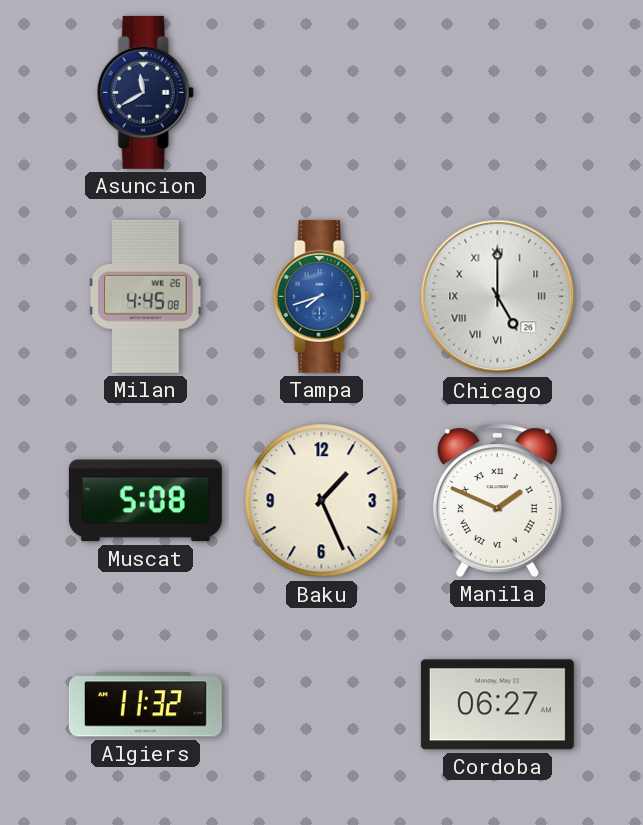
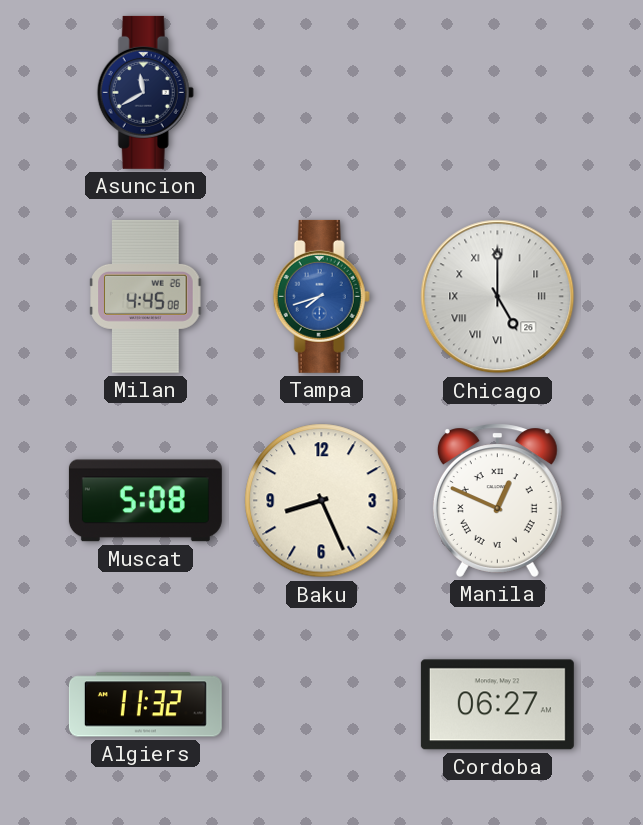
Baku: 1:26 -> 8:26
Manila: 1:49 -> 12:49
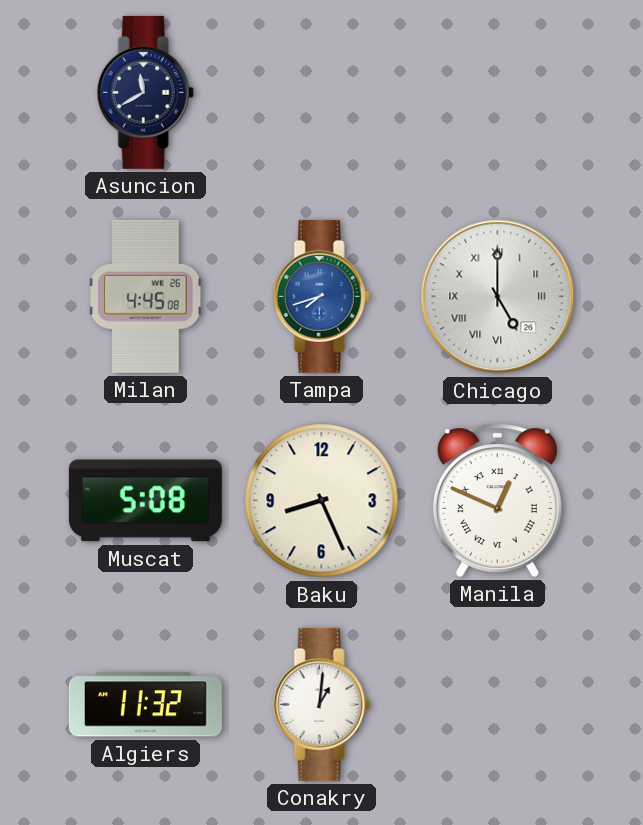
Conakry: none -> 1:01
Cordoba: 06:27 -> none
